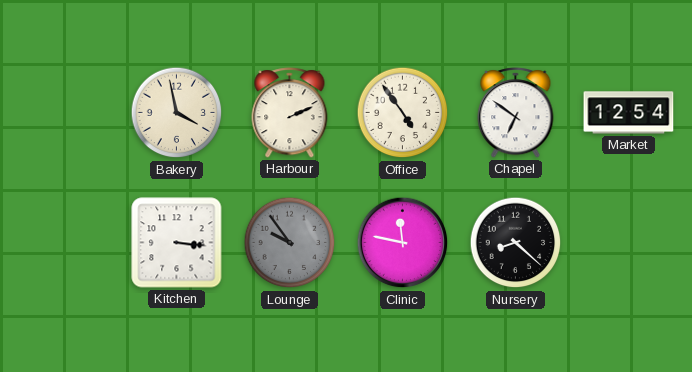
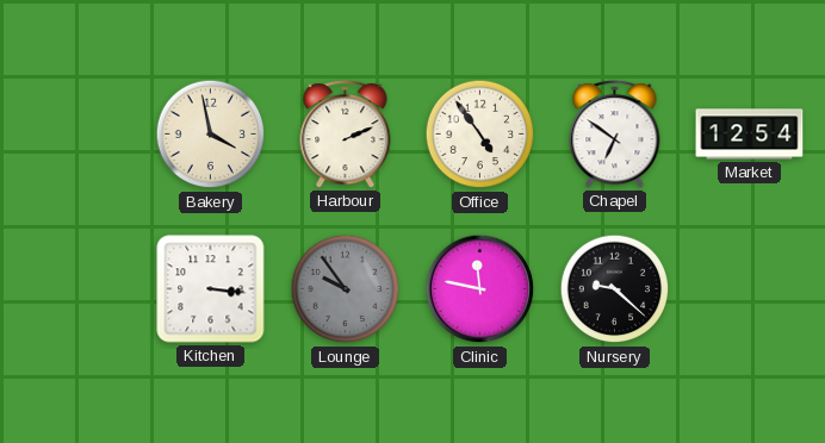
Nursery: 8:22 -> 9:22
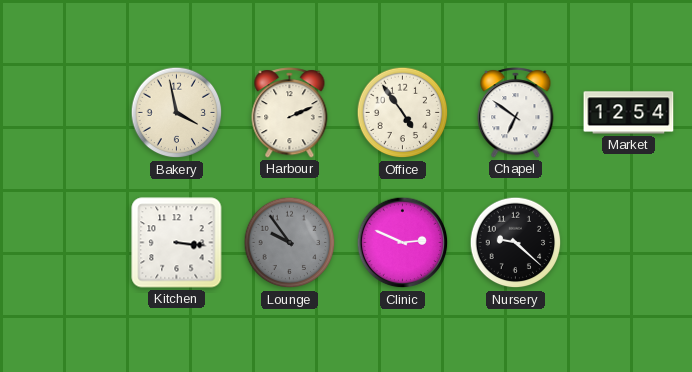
Clinic: 11:47 -> 2:49
